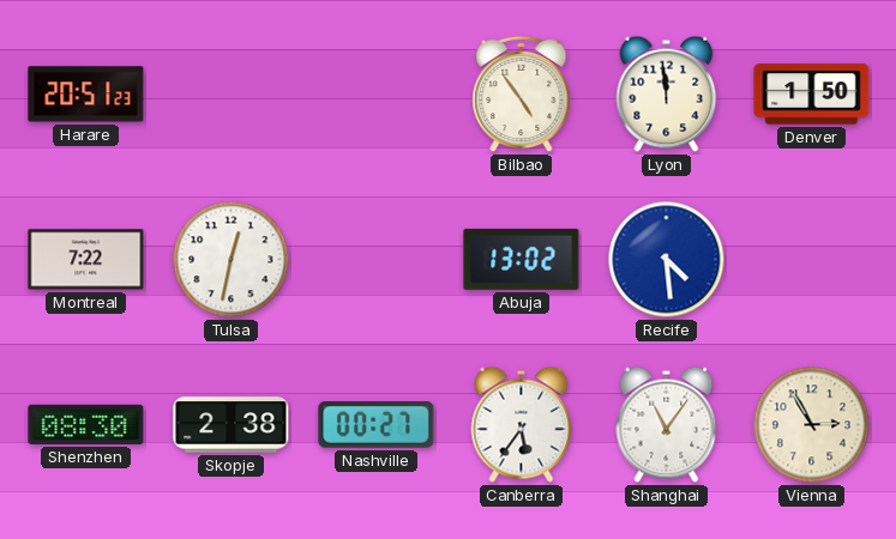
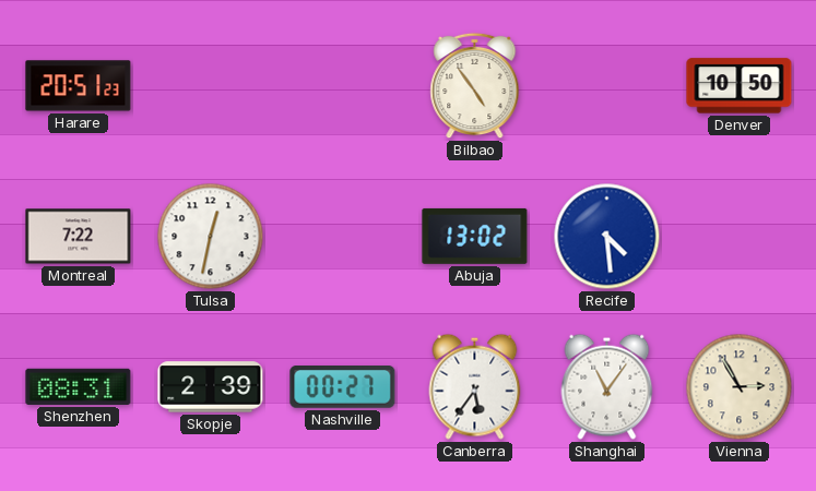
Lyon: 11:59 -> none
Denver: 1:50 -> 10:50
Shenzhen: 08:30 -> 08:31
Skopje: 2:38 -> 2:39
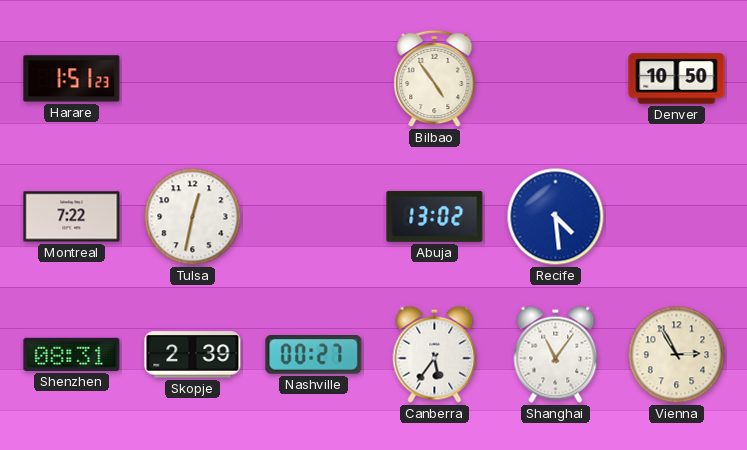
Harare: 20:51 -> 1:51
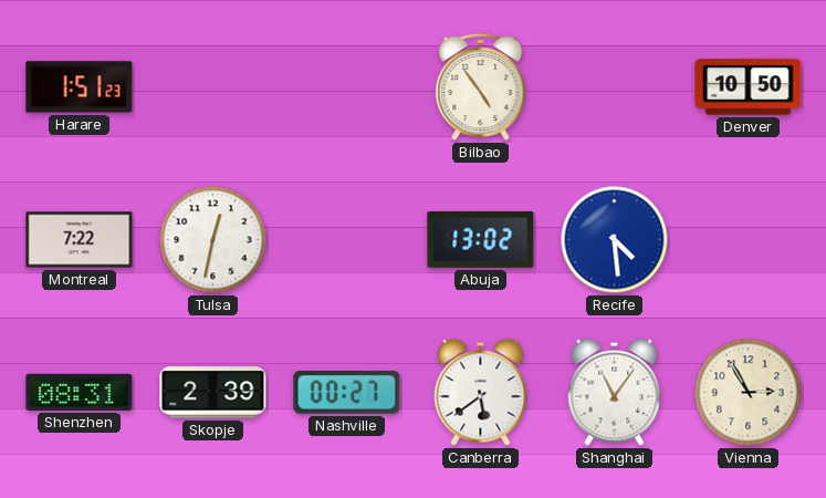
Canberra: 5:36 -> 5:39
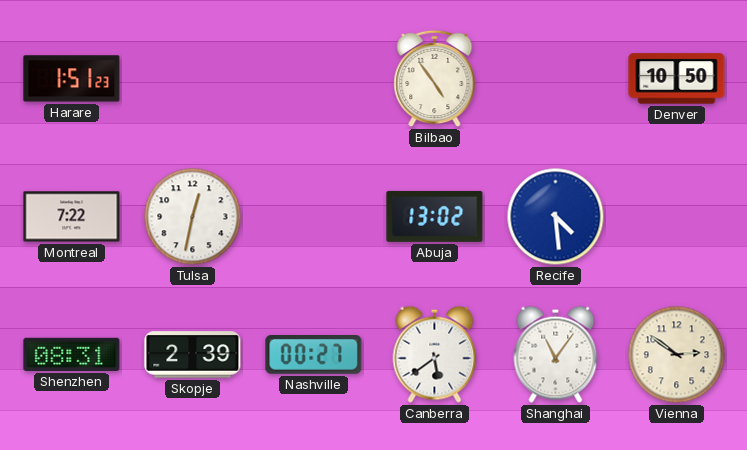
Vienna: 2:55 -> 2:51
